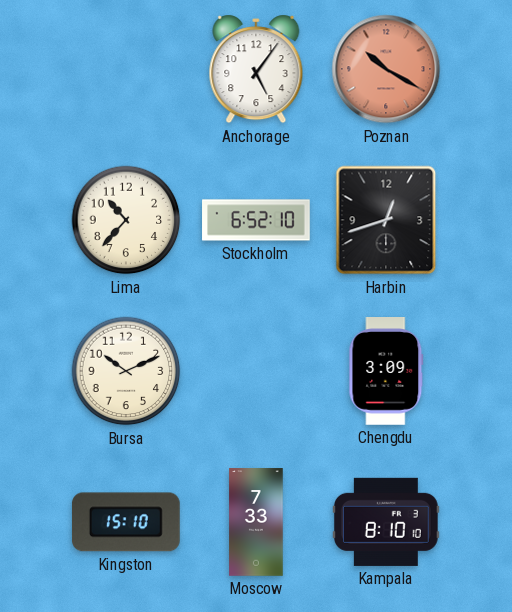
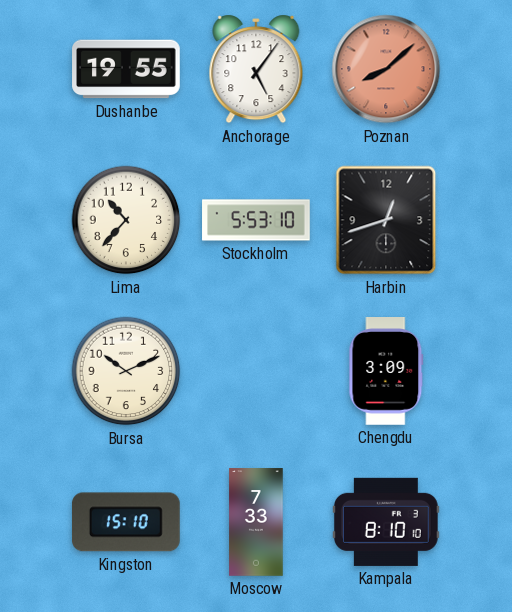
Dushanbe: none -> 19:55
Poznan: 10:20 -> 8:08
Stockholm: 6:52 -> 5:53
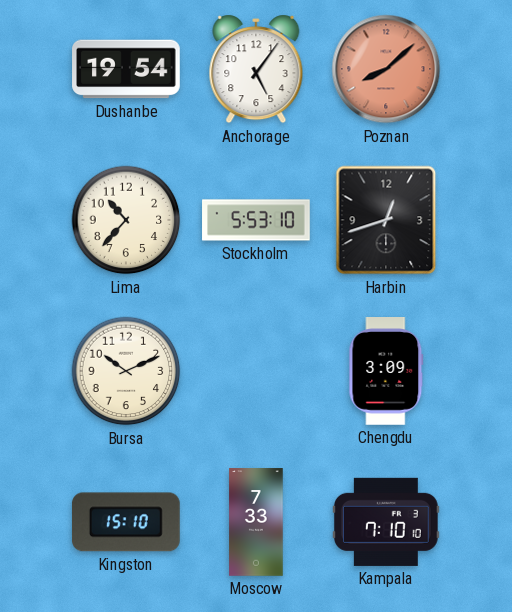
Dushanbe: 19:55 -> 19:54
Kampala: 8:10 -> 7:10
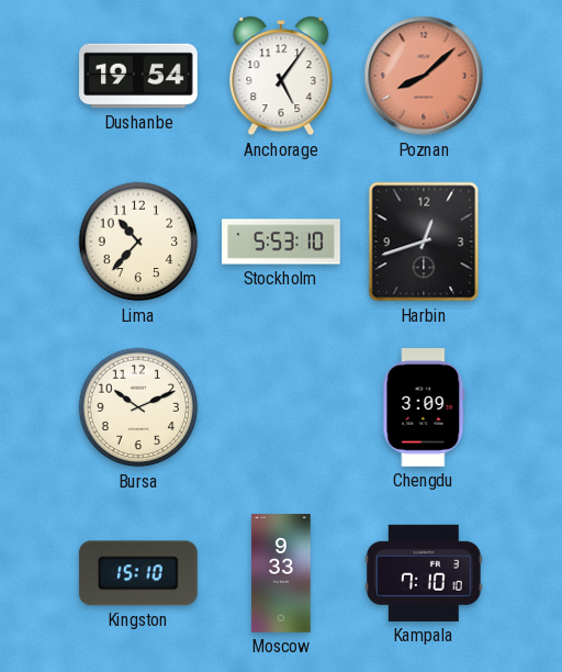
Moscow: 7:33 -> 9:33
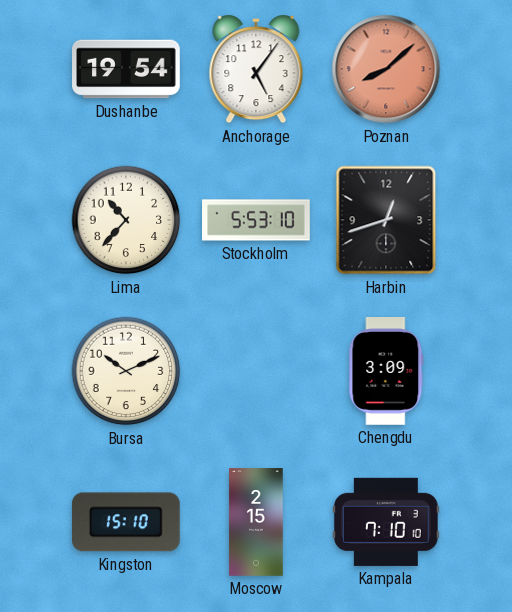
Moscow: 9:33 -> 2:15
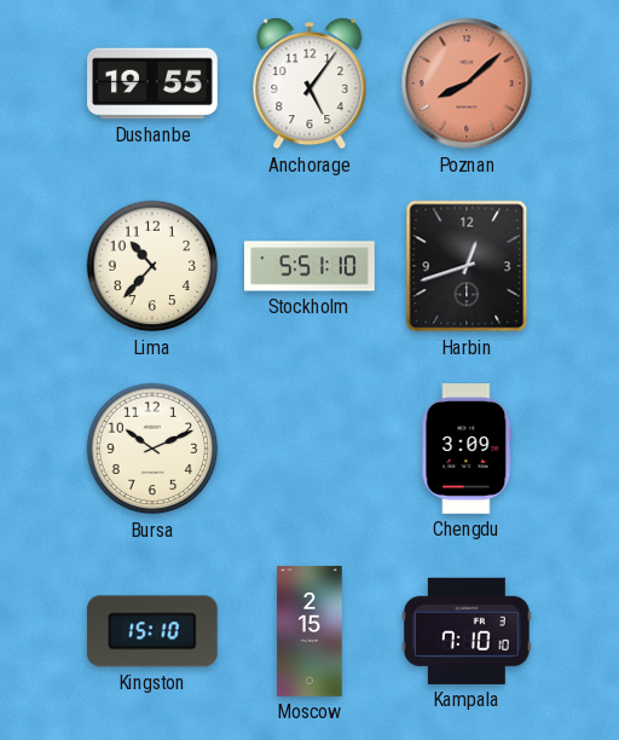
Dushanbe: 19:54 -> 19:55
Stockholm: 5:53 -> 5:51
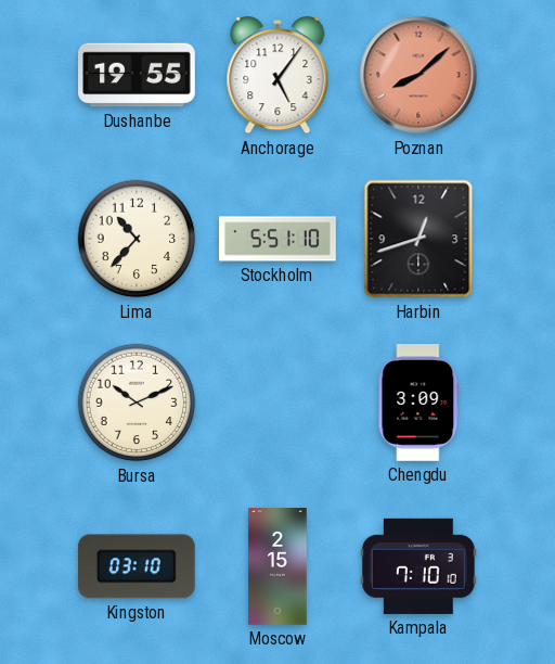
Kingston: 15:10 -> 03:10
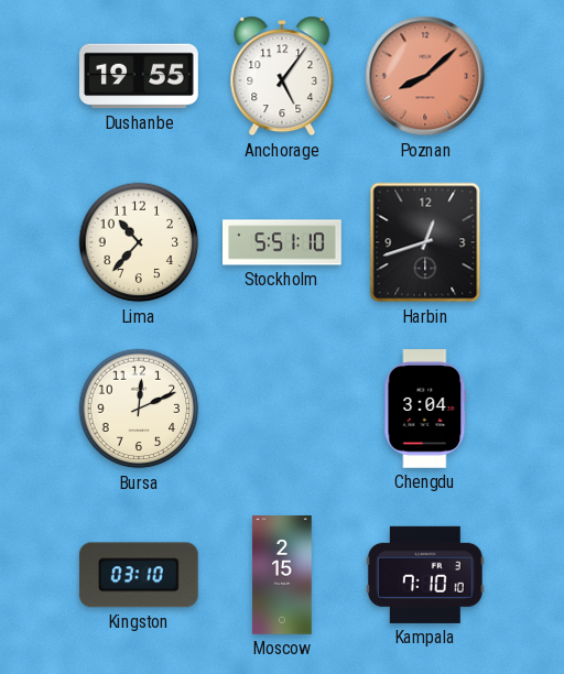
Bursa: 10:11 -> 12:11
Chengdu: 3:09 -> 3:04
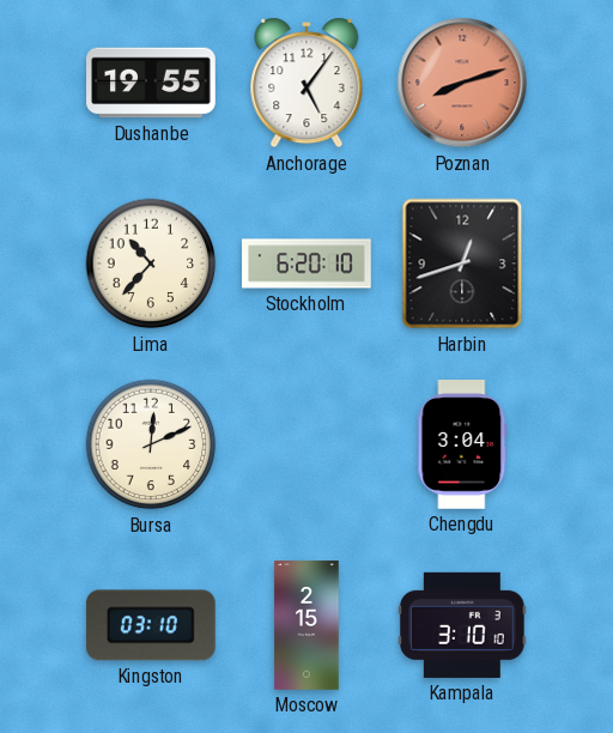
Poznan: 8:08 -> 8:12
Stockholm: 5:51 -> 6:20
Kampala: 7:10 -> 3:10
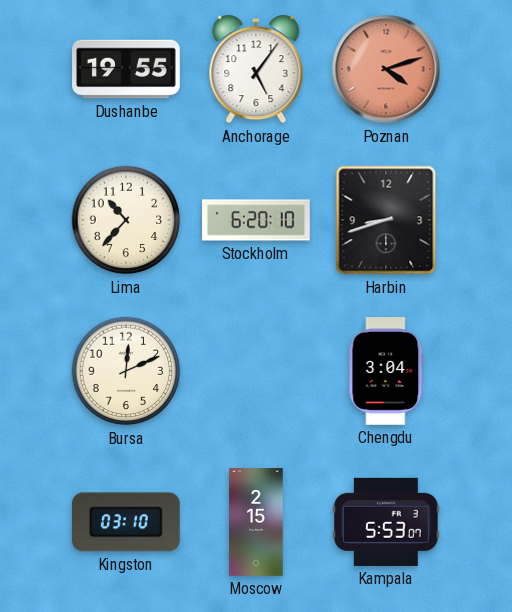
Poznan: 8:12 -> 4:12
Harbin: 12:42 -> 8:42
Kampala: 3:10 -> 5:53
